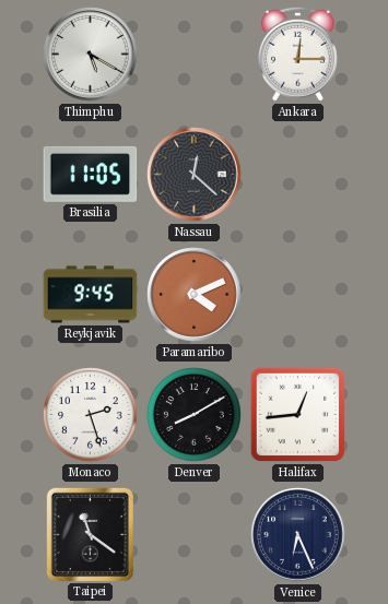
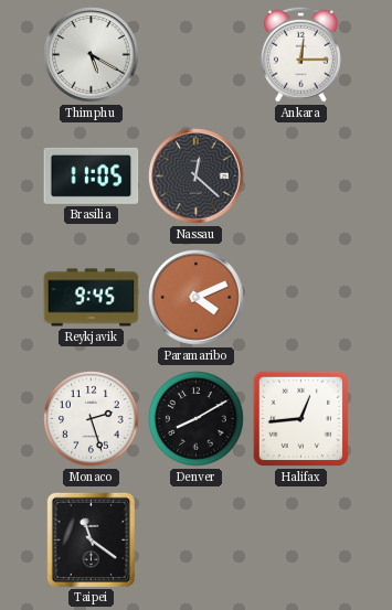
Venice: 6:26 -> none
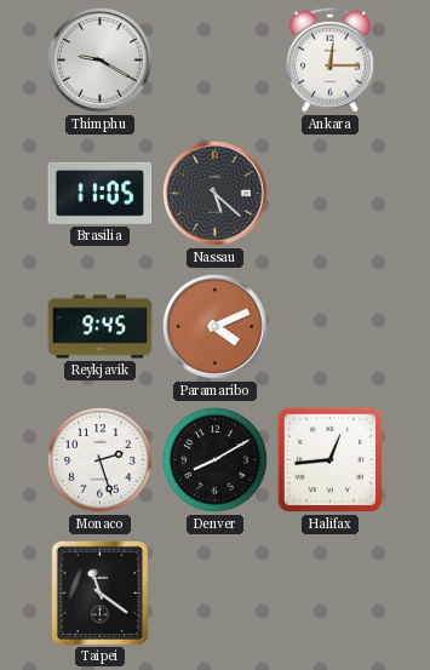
Thimphu: 5:20 -> 9:20
Nassau: 12:22 -> 5:22
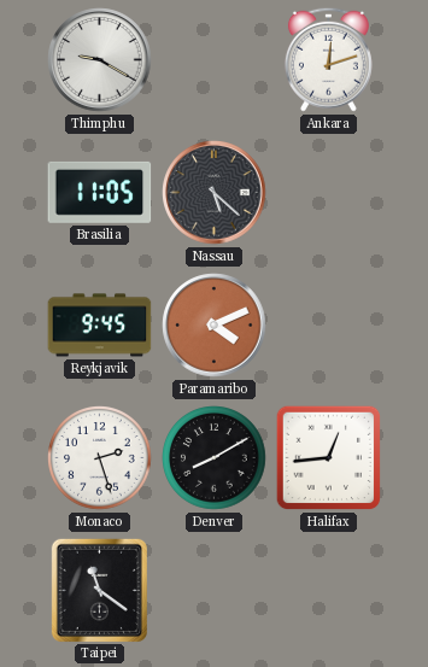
Ankara: 12:15 -> 12:12
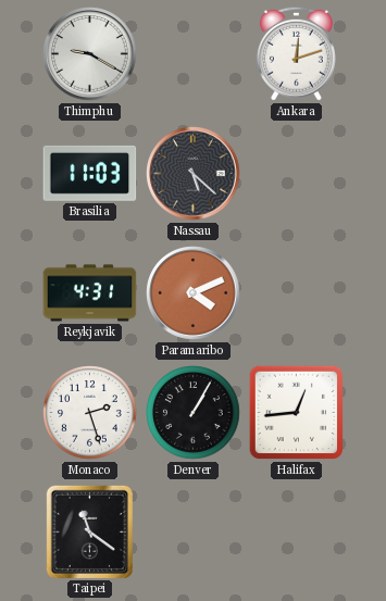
Brasilia: 11:05 -> 11:03
Reykjavik: 9:45 -> 4:31
Denver: 8:10 -> 1:05
